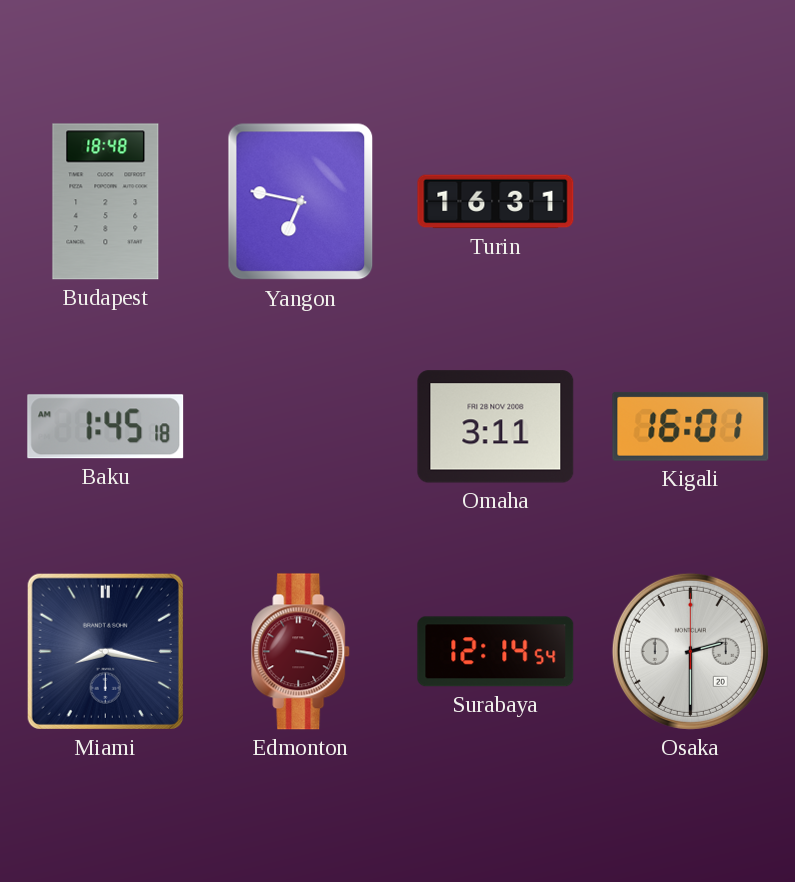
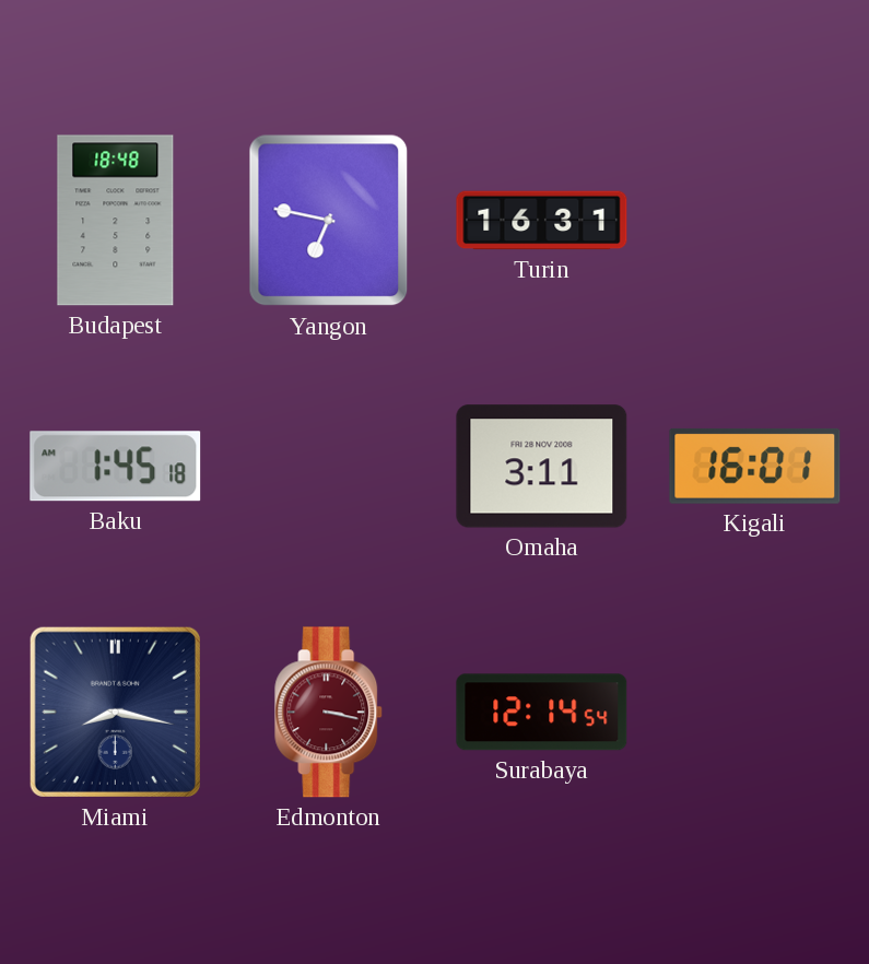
Osaka: 2:30 -> none
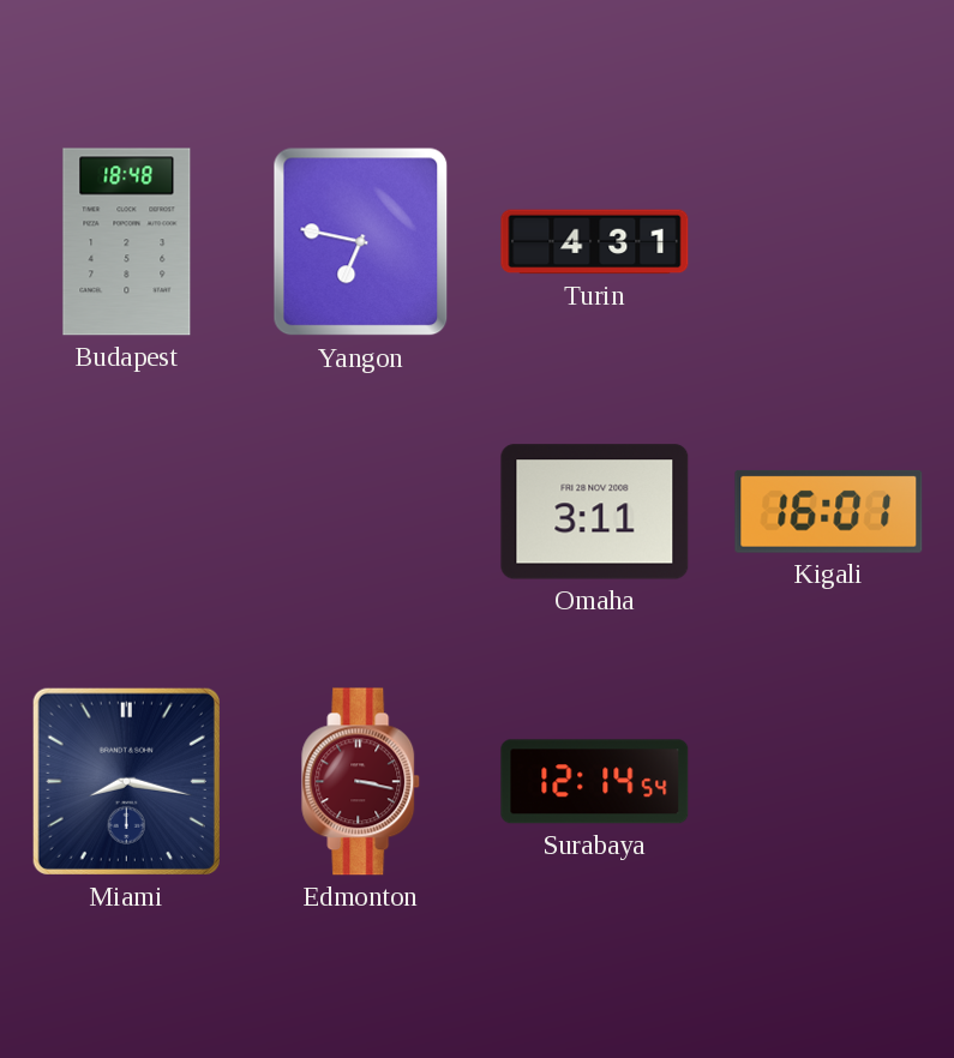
Turin: 16:31 -> 4:31
Baku: 1:45 -> none
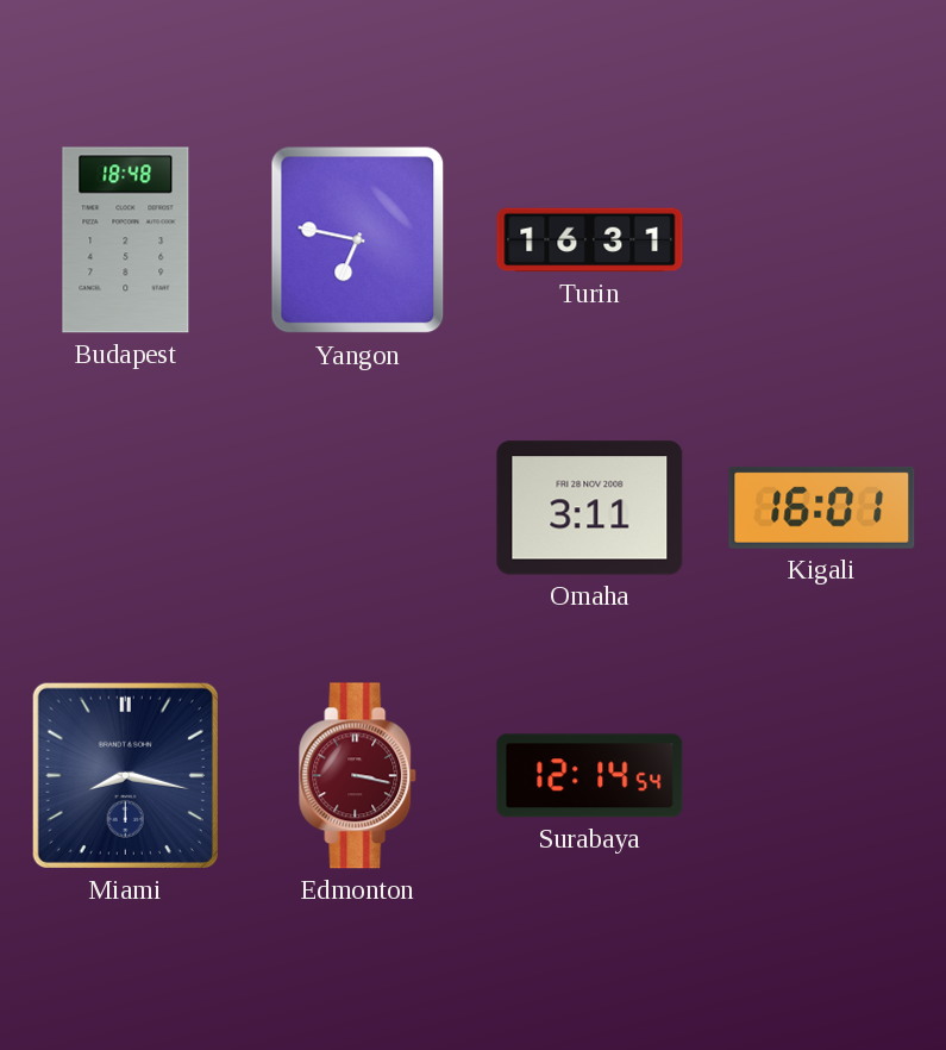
Turin: 4:31 -> 16:31
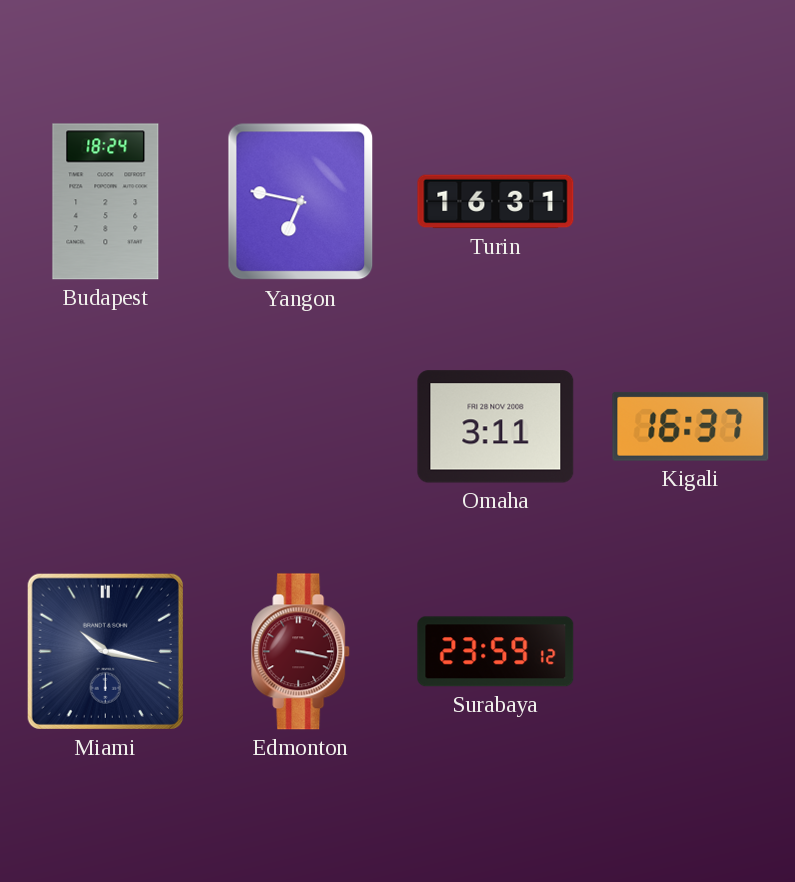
Budapest: 18:48 -> 18:24
Kigali: 16:01 -> 16:37
Miami: 8:17 -> 10:17
Surabaya: 12:14 -> 23:59
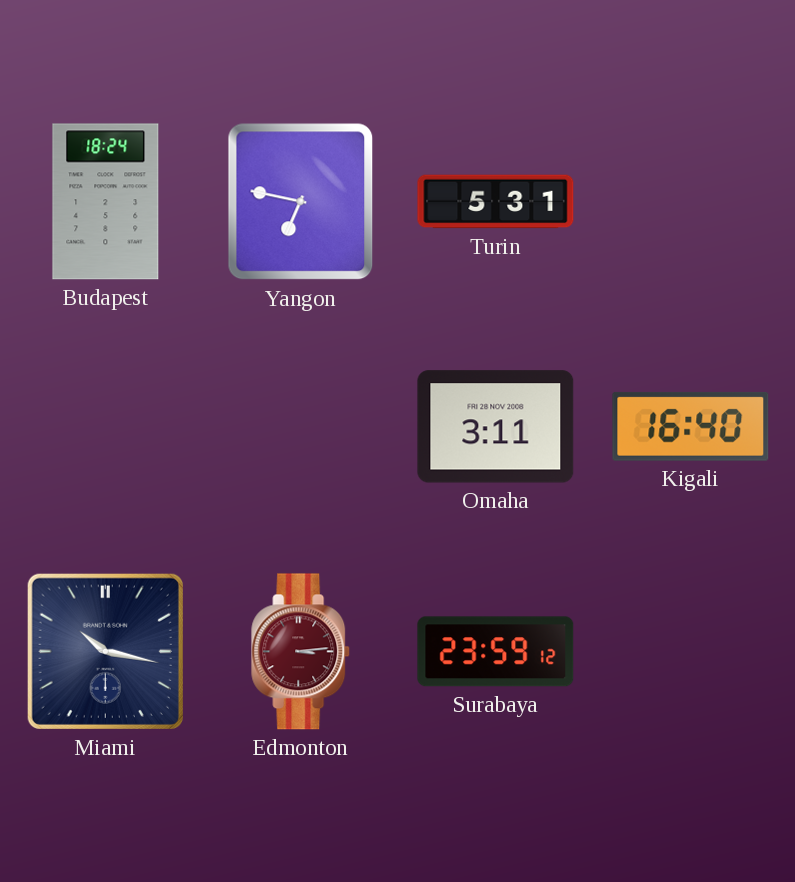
Turin: 16:31 -> 5:31
Kigali: 16:37 -> 16:40
Edmonton: 3:17 -> 3:14
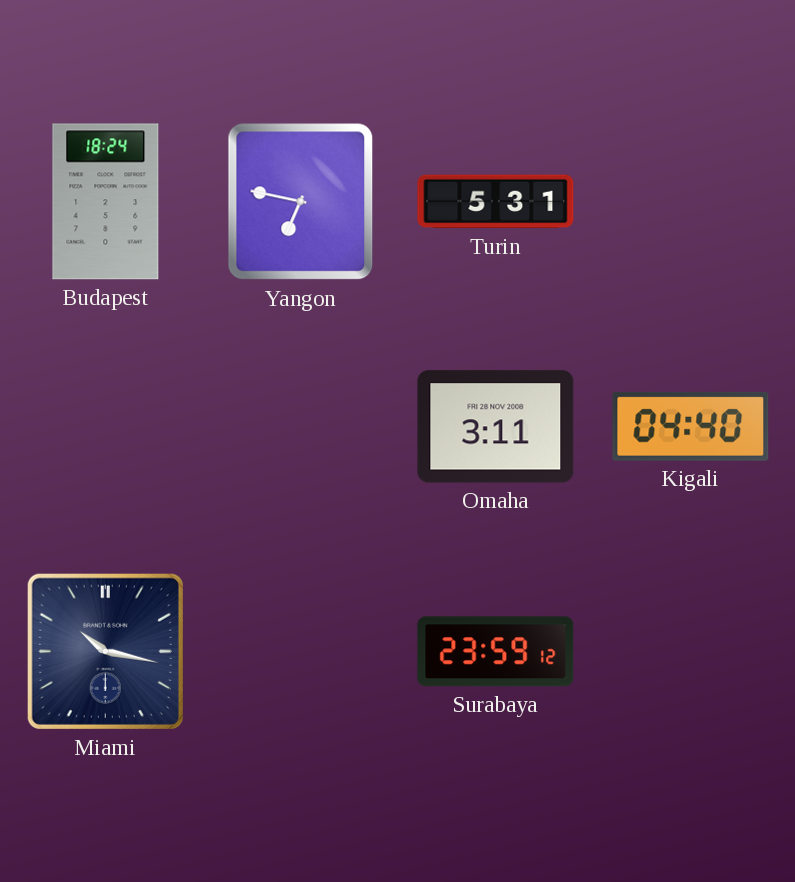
Kigali: 16:40 -> 04:40
Edmonton: 3:14 -> none
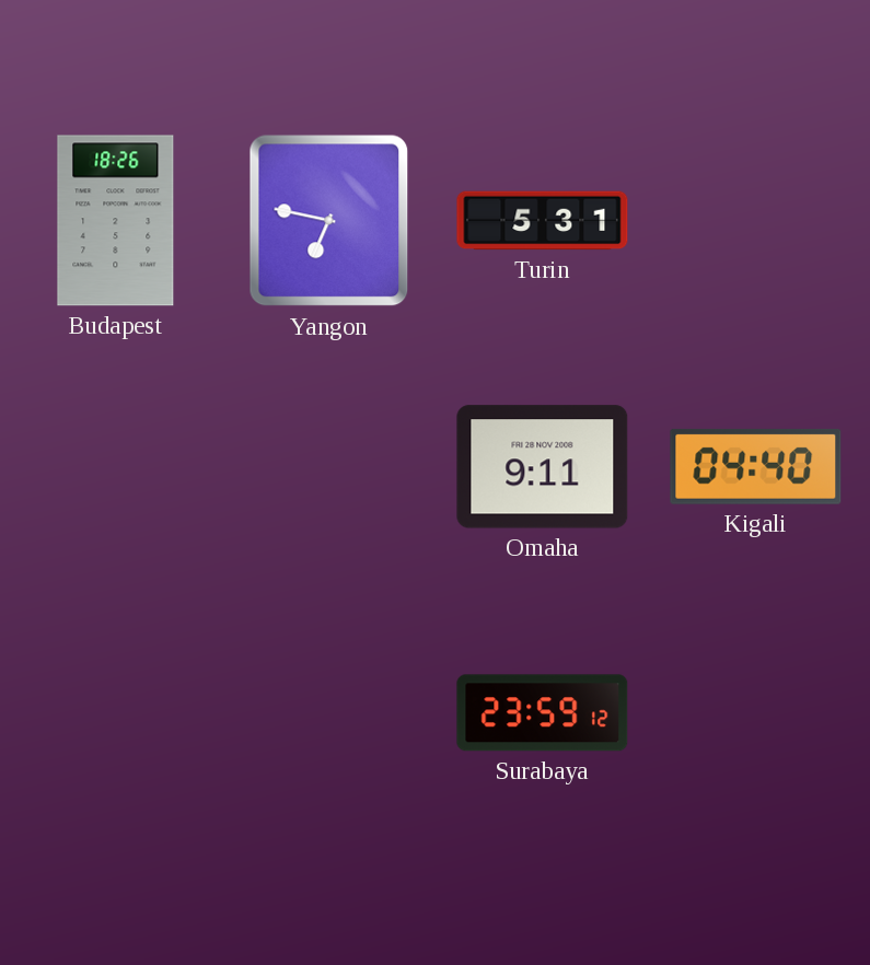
Budapest: 18:24 -> 18:26
Omaha: 3:11 -> 9:11
Miami: 10:17 -> none
